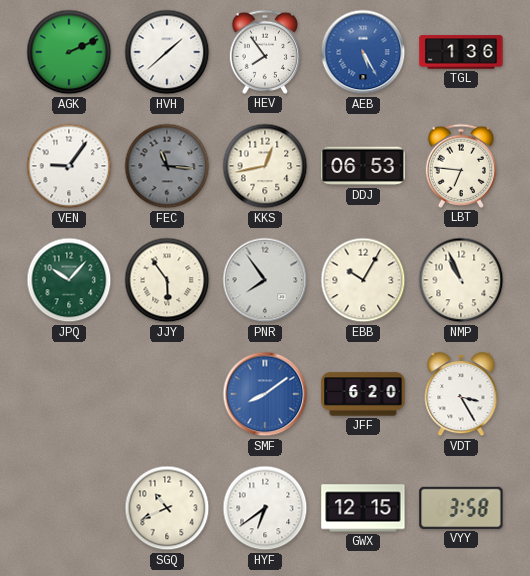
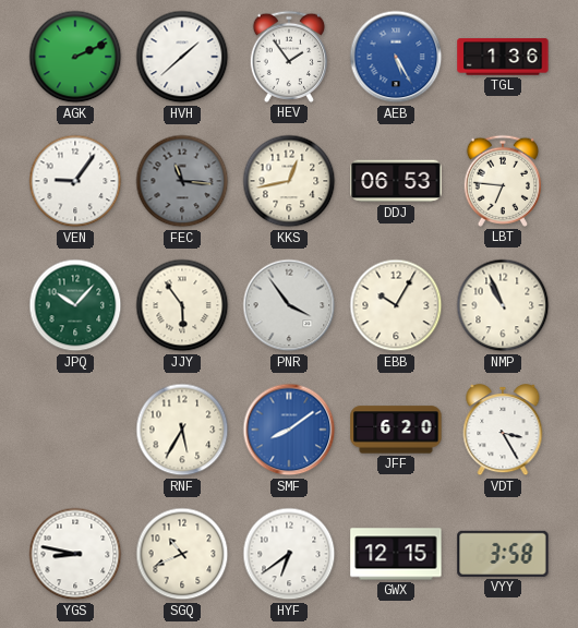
HEV: 7:54 -> 1:54
PNR: 7:54 -> 3:54
RNF: none -> 5:35
YGS: none -> 8:47
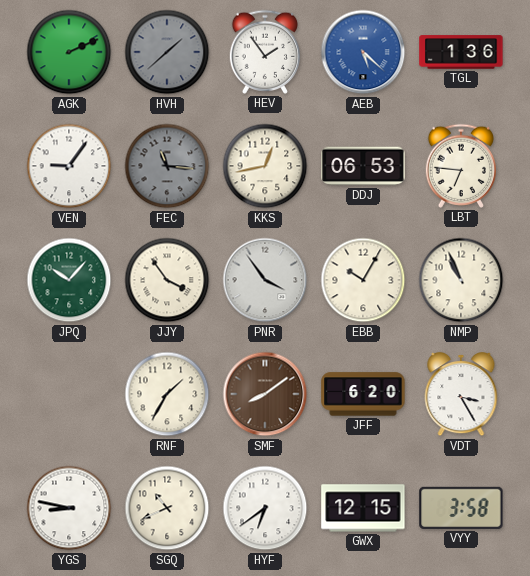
HVH dial: white -> grey
AEB: 5:25 -> 5:22
JJY: 5:54 -> 3:54
RNF: 5:35 -> 1:35
SMF dial: blue -> brown
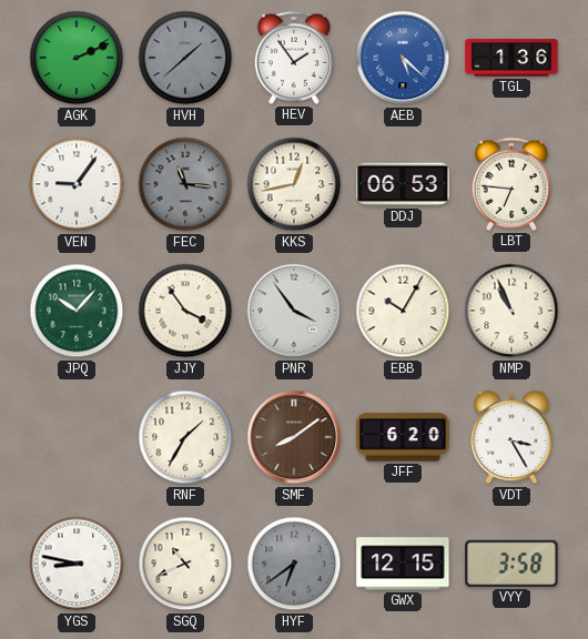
HYF dial: white -> grey
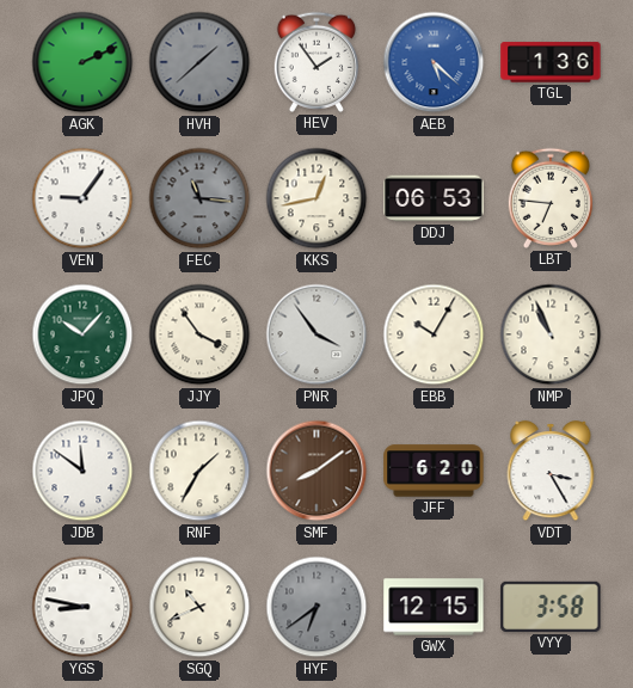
JDB: none -> 11:51
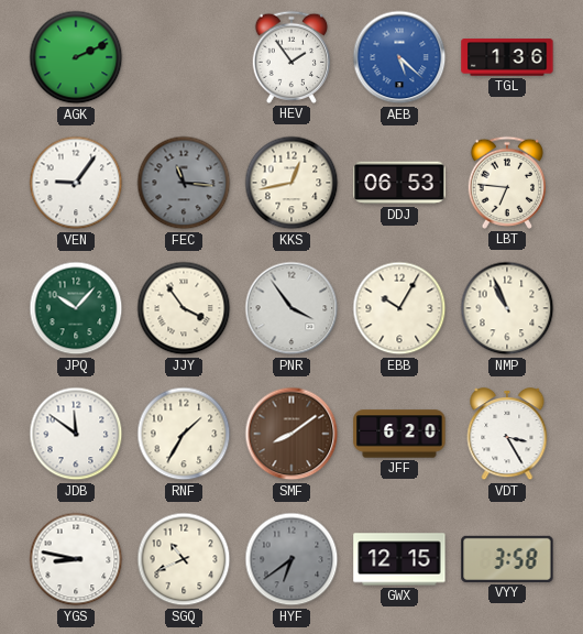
HVH: 1:38 -> none
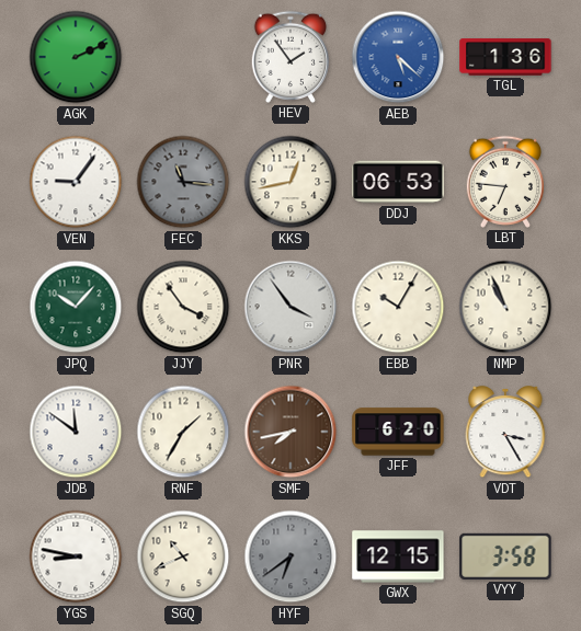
SMF: 8:09 -> 7:43
